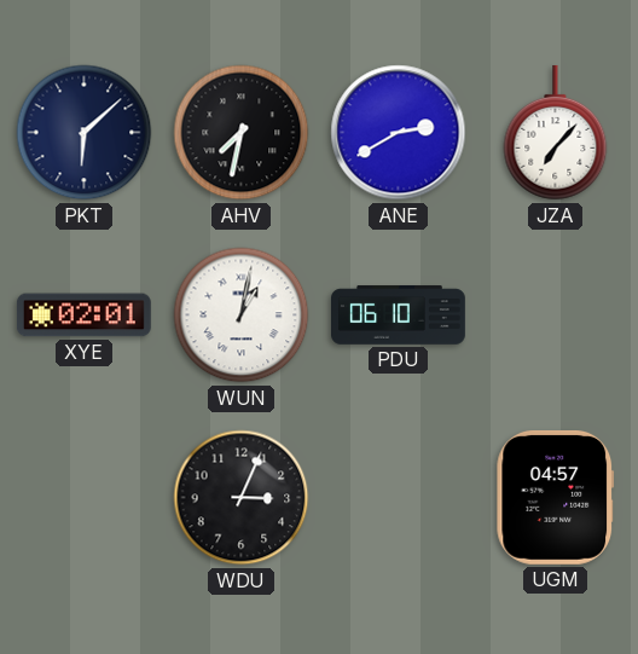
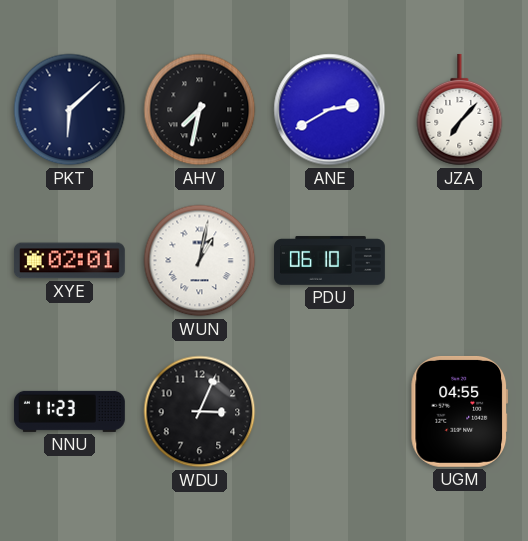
NNU: none -> 11:23
UGM: 04:57 -> 04:55
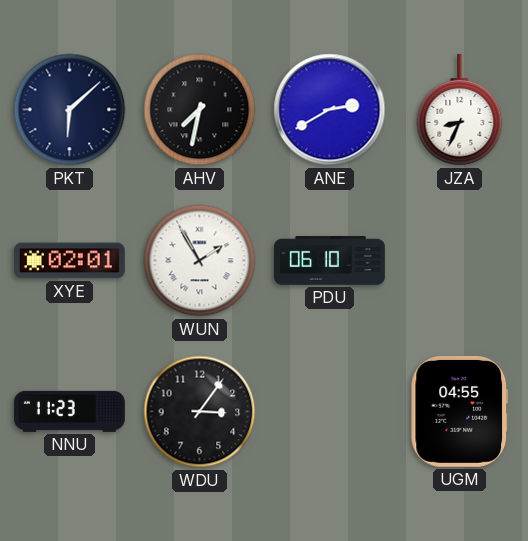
JZA: 7:07 -> 8:34
WUN: 1:02 -> 1:55
WDU: 3:04 -> 3:06
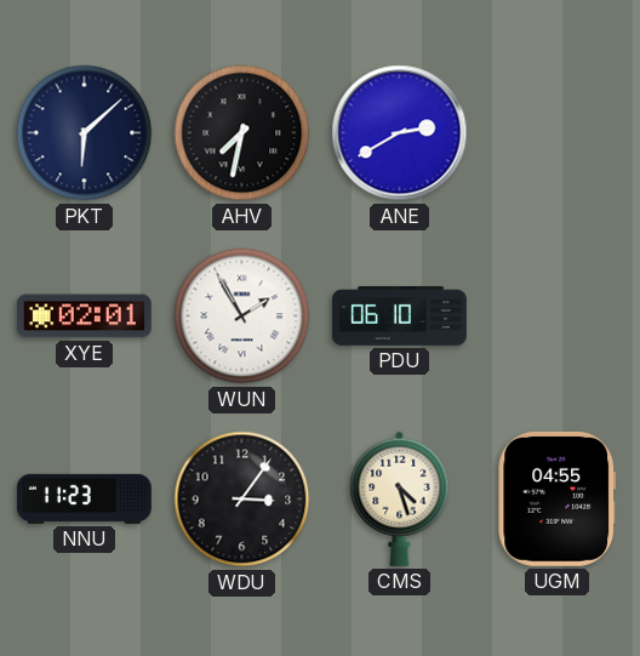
JZA: 8:34 -> none
CMS: none -> 4:27
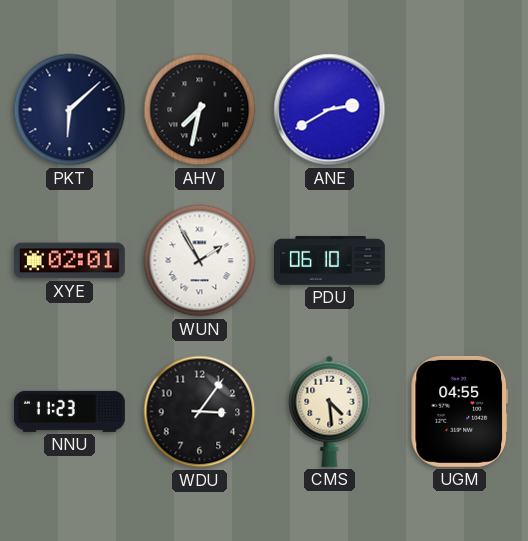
CMS: 4:27 -> 4:29
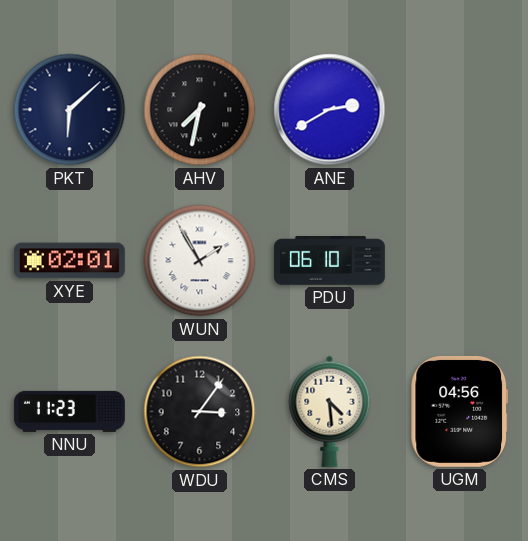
UGM: 04:55 -> 04:56
